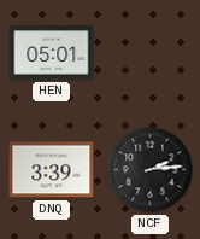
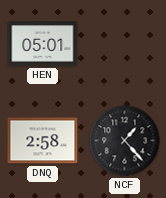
DNQ: 3:39 -> 2:58
NCF: 2:14 -> 1:23
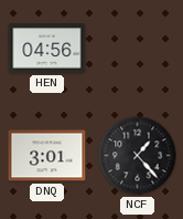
HEN: 05:01 -> 04:56
DNQ: 2:58 -> 3:01
